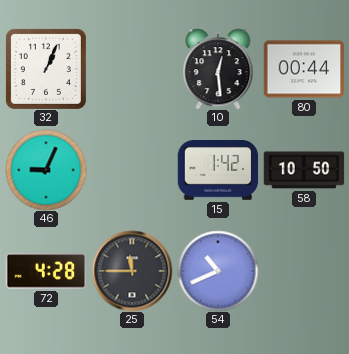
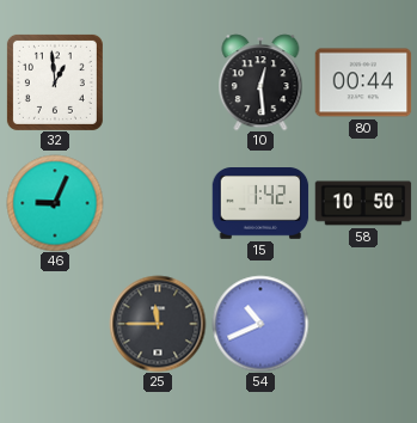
32: 1:04 -> 12:59
72: 4:28 -> none
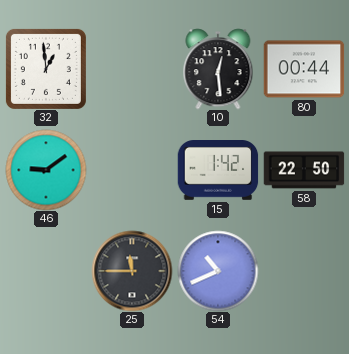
46: 9:04 -> 9:09
58: 10:50 -> 22:50
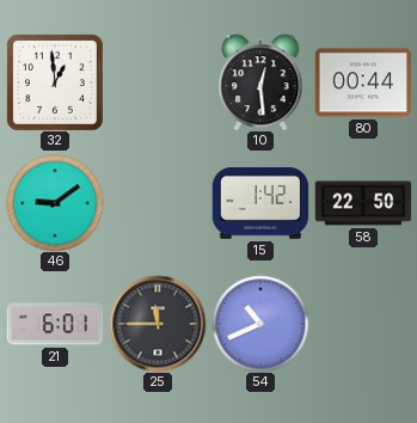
21: none -> 6:01
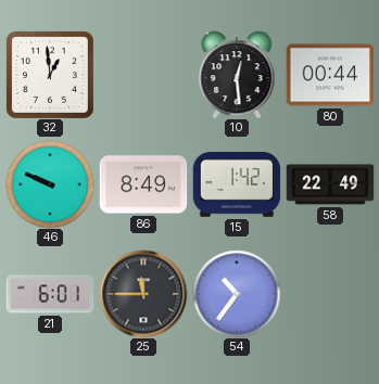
46: 9:09 -> 9:49
86: none -> 8:49
58: 22:50 -> 22:49
54: 10:41 -> 10:36
